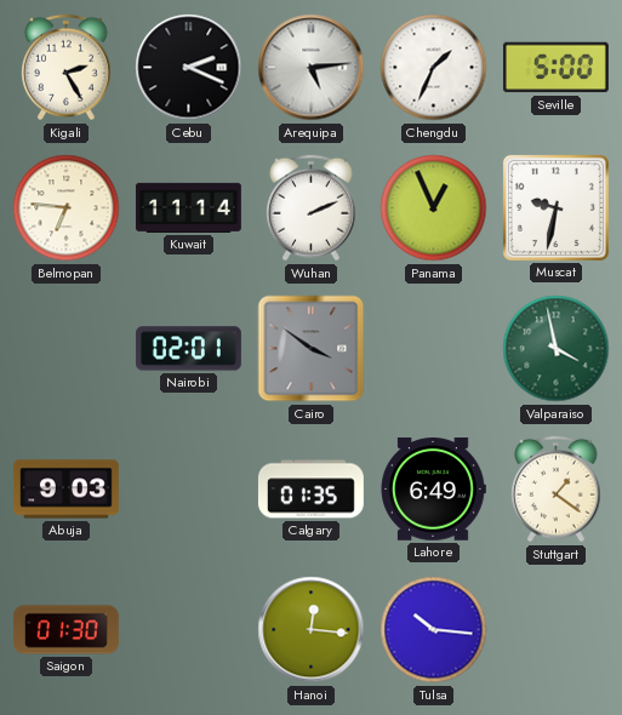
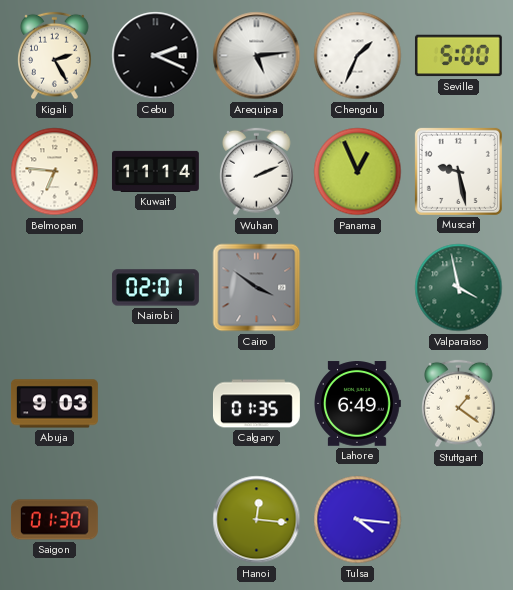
Muscat: 9:32 -> 9:28
Tulsa: 10:16 -> 4:16
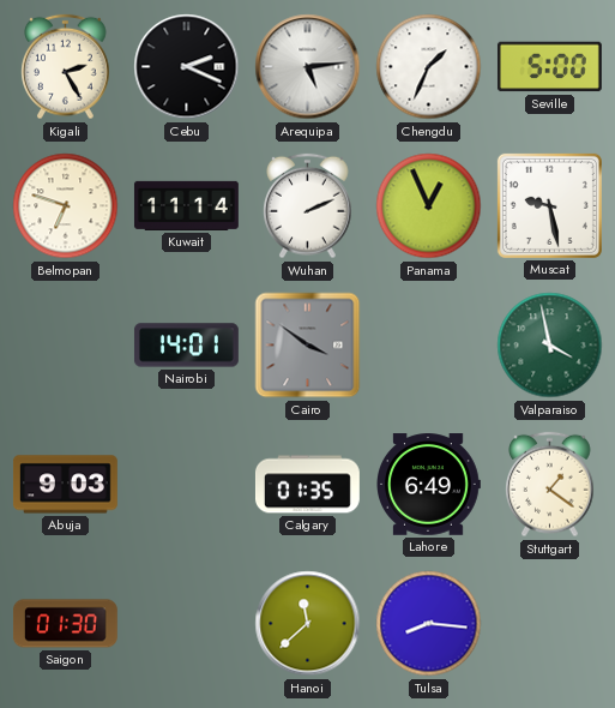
Belmopan: 6:46 -> 6:48
Nairobi: 02:01 -> 14:01
Hanoi: 12:16 -> 11:38
Tulsa: 4:16 -> 8:16
